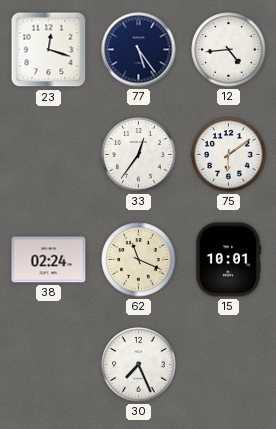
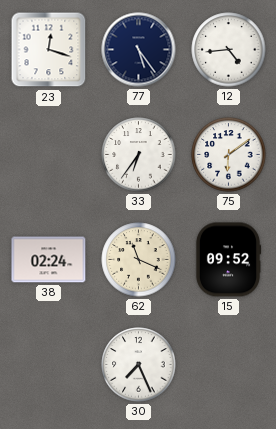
33: 12:36 -> 6:36
15: 10:01 -> 09:52
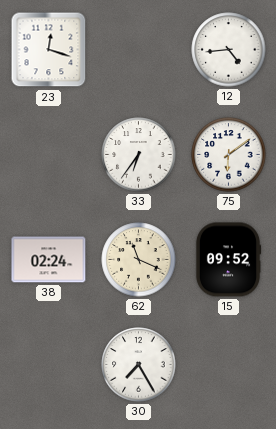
77: 5:24 -> none
30: 7:26 -> 7:25
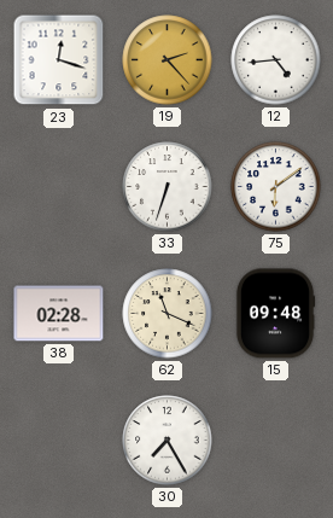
19: none -> 2:23
33: 6:36 -> 6:33
38: 02:24 -> 02:28
15: 09:52 -> 09:48
